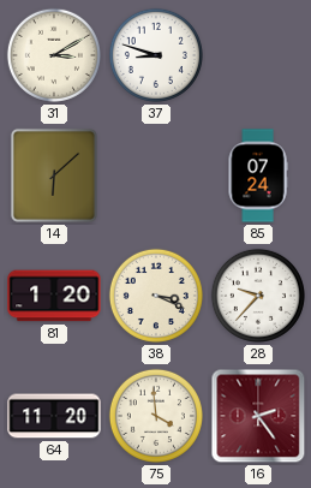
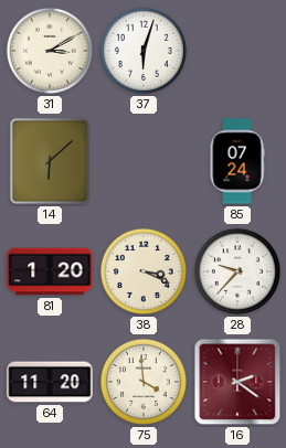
37: 8:48 -> 6:03
16: 2:24 -> 2:21
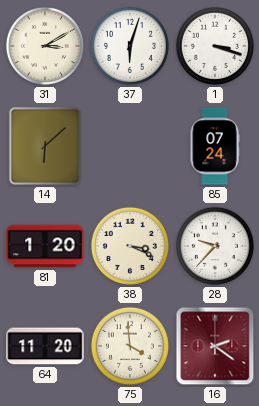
1: none -> 3:18
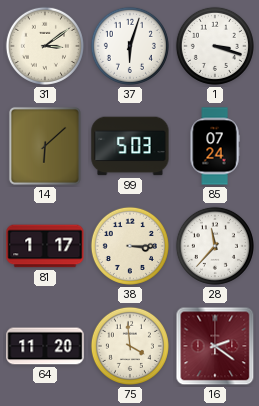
31: 3:10 -> 3:09
99: none -> 5:03
81: 1:20 -> 1:17
38: 3:19 -> 3:15
28: 9:37 -> 11:37
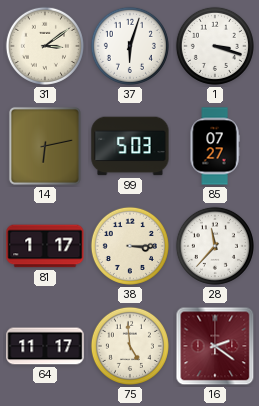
14: 6:08 -> 6:13
85: 07:24 -> 07:27
64: 11:20 -> 11:17
75: 3:59 -> 4:59
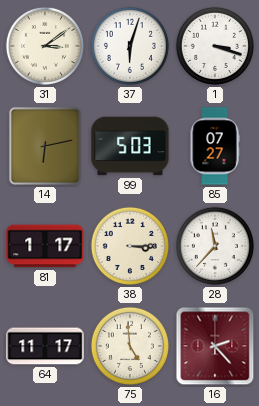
16: 2:21 -> 2:23
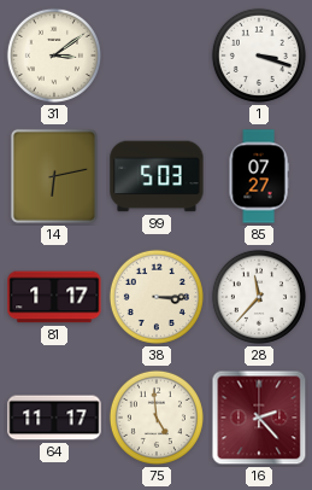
37: 6:03 -> none
